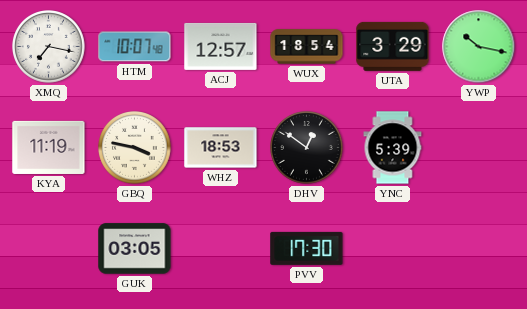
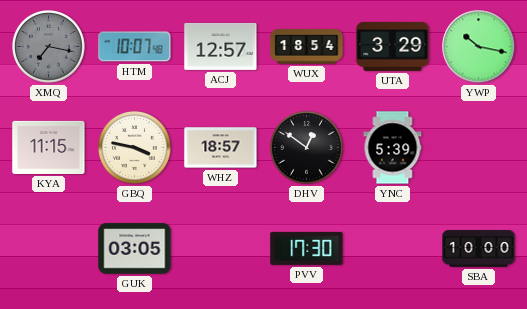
XMQ dial: white -> grey
KYA: 11:19 -> 11:15
WHZ: 18:53 -> 18:57
SBA: none -> 10:00
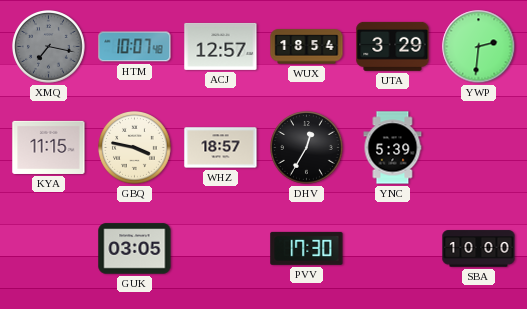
YWP: 10:17 -> 2:31
DHV: 12:51 -> 12:35
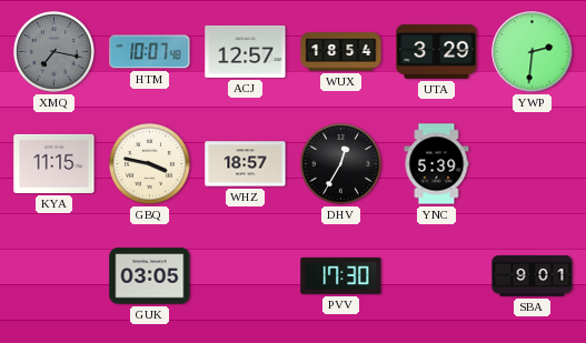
SBA: 10:00 -> 9:01
